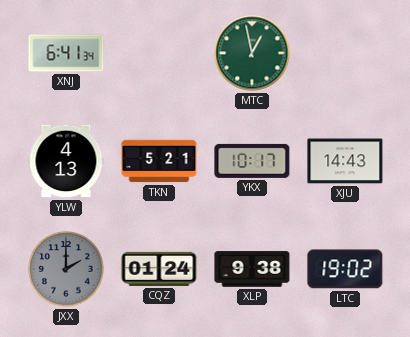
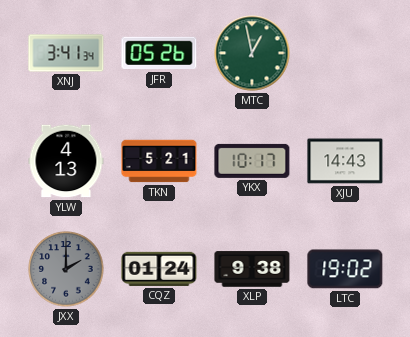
XNJ: 6:41 -> 3:41
JFR: none -> 05:26
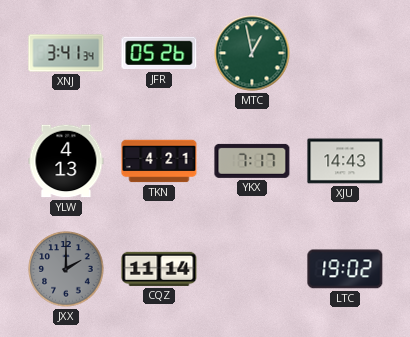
TKN: 5:21 -> 4:21
YKX: 10:17 -> 7:17
CQZ: 01:24 -> 11:14
XLP: 9:38 -> none
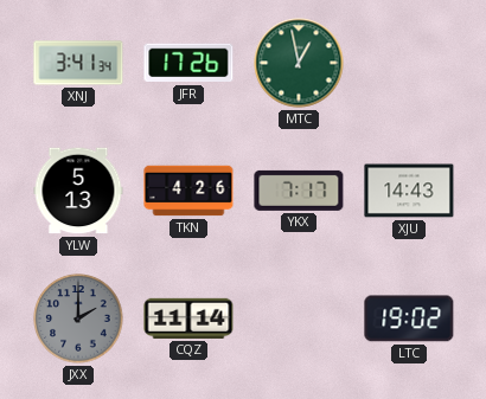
JFR: 05:26 -> 17:26
YLW: 4:13 -> 5:13
TKN: 4:21 -> 4:26
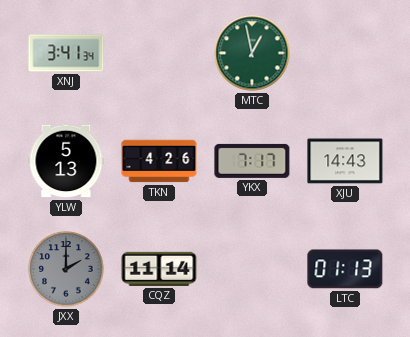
JFR: 17:26 -> none
LTC: 19:02 -> 01:13
